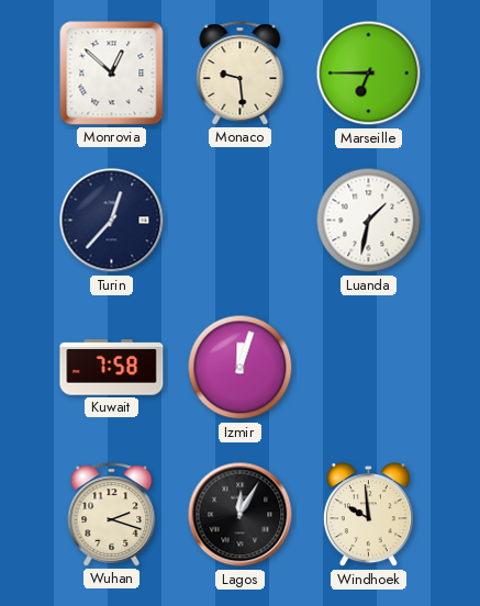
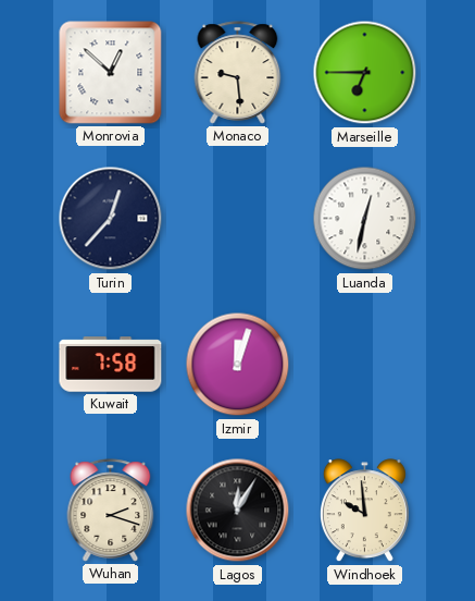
Luanda: 1:32 -> 12:32
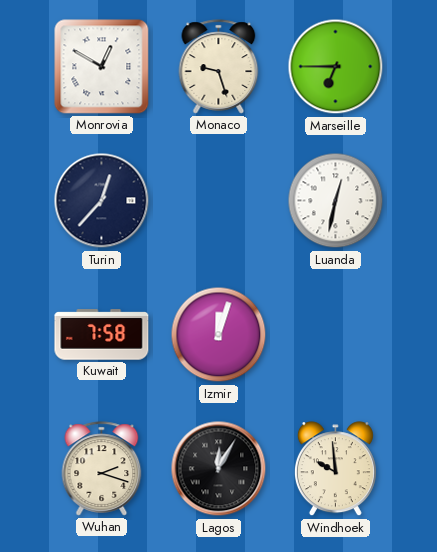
Monrovia: 12:52 -> 12:50
Monaco: 9:29 -> 9:27
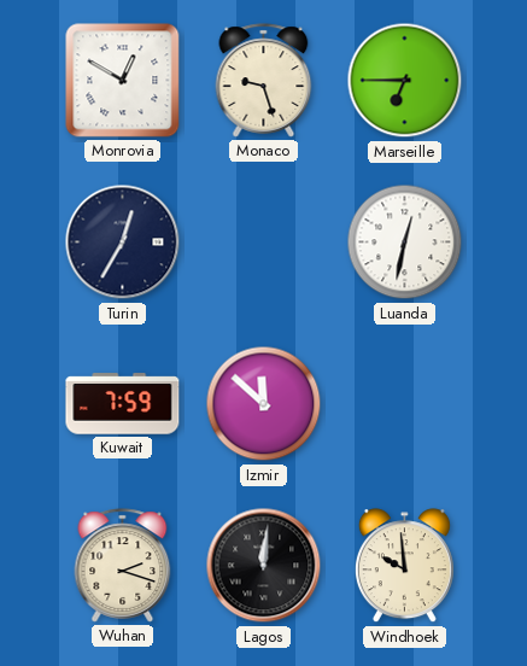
Turin: 12:37 -> 12:35
Kuwait: 7:58 -> 7:59
Izmir: 12:03 -> 11:52
Lagos: 12:05 -> 12:01
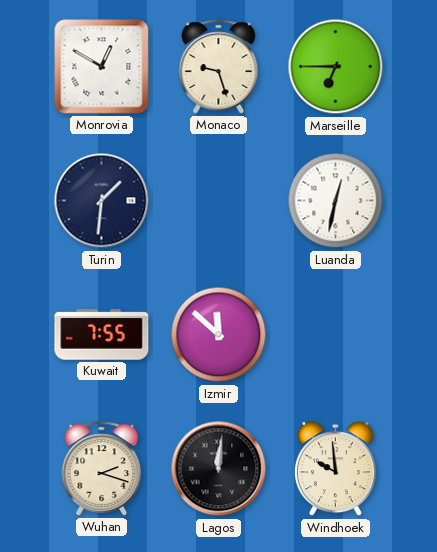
Turin: 12:35 -> 1:31
Kuwait: 7:59 -> 7:55
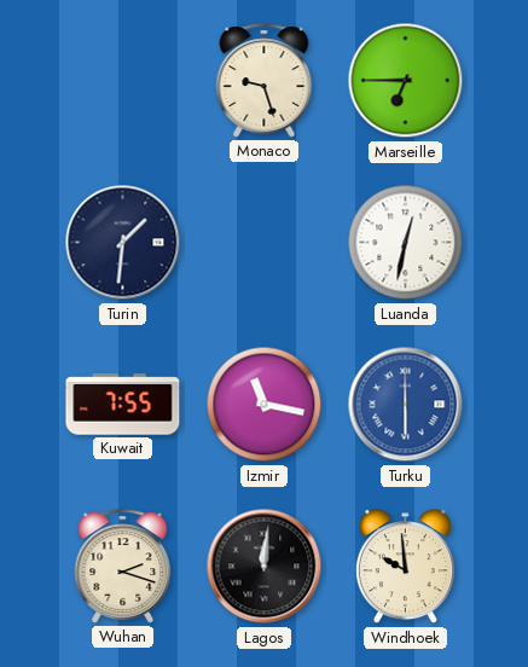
Monrovia: 12:50 -> none
Izmir: 11:52 -> 11:17
Turku: none -> 6:00
